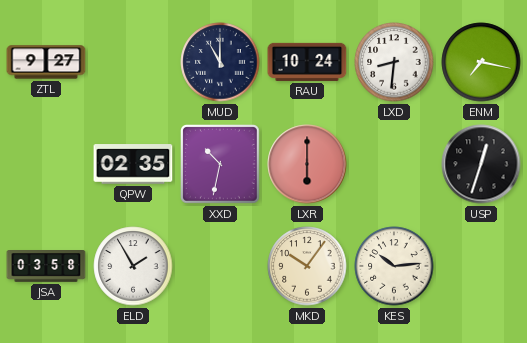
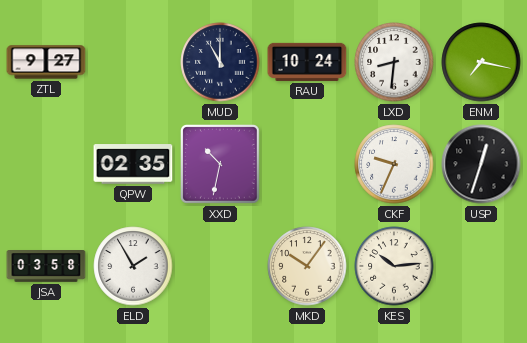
LXR: 6:00 -> none
CKF: none -> 9:34
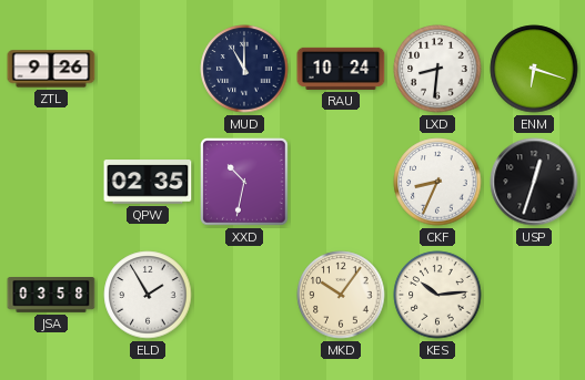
ZTL: 9:27 -> 9:26
ENM: 7:17 -> 6:18
CKF: 9:34 -> 8:34
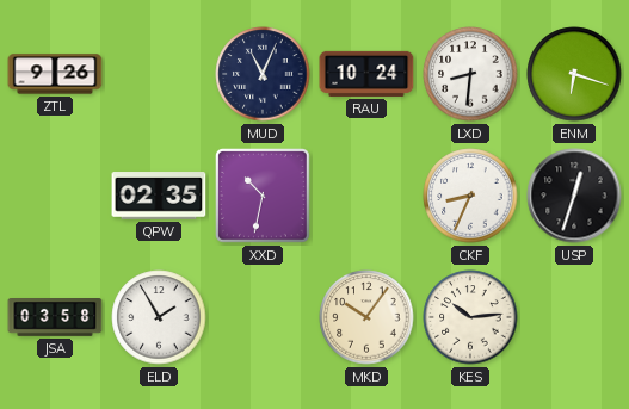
MUD: 11:00 -> 11:04
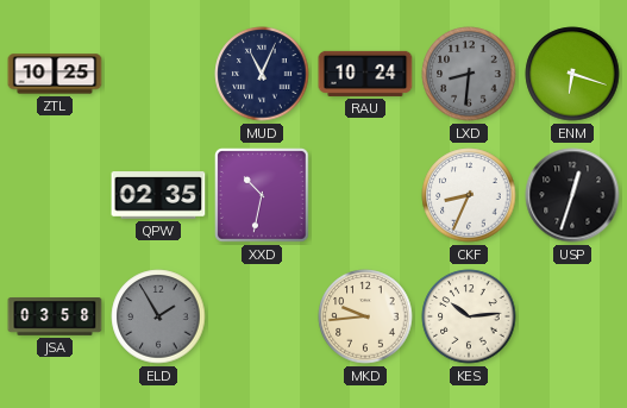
ZTL: 9:26 -> 10:25
LXD dial: white -> grey
ELD dial: white -> grey
MKD: 10:06 -> 9:44
